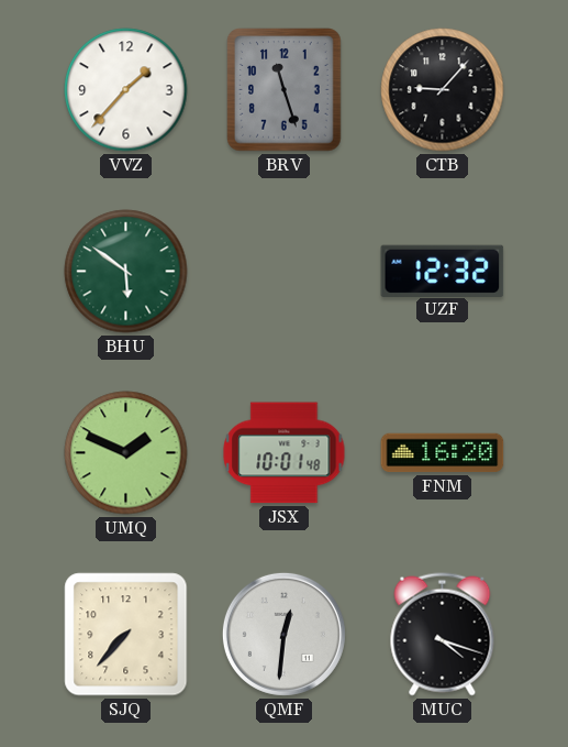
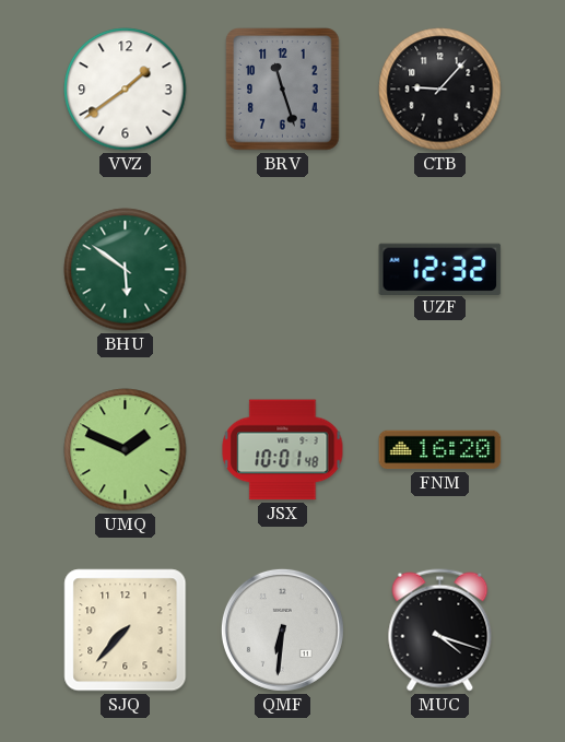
VVZ: 1:37 -> 1:39
QMF: 12:31 -> 6:31
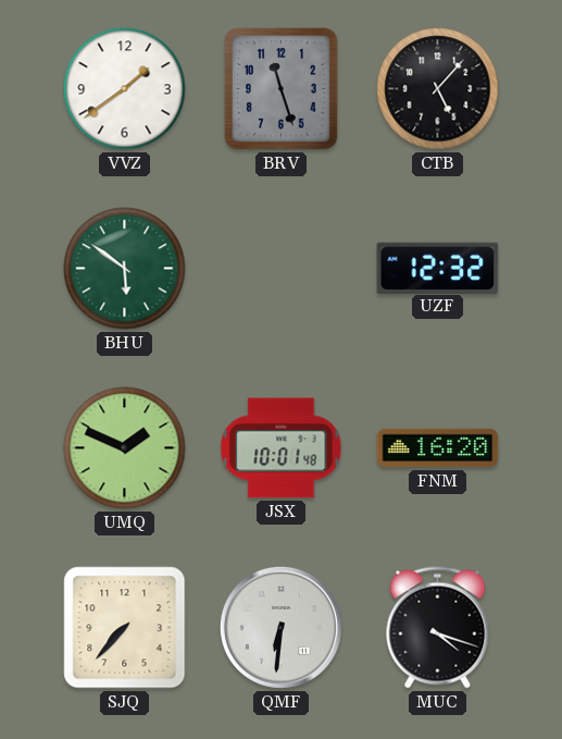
CTB: 9:07 -> 5:07
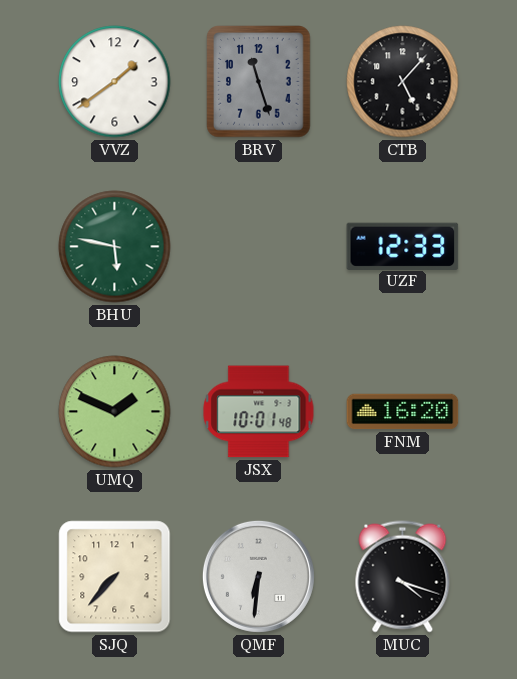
BHU: 5:51 -> 5:47
UZF: 12:32 -> 12:33
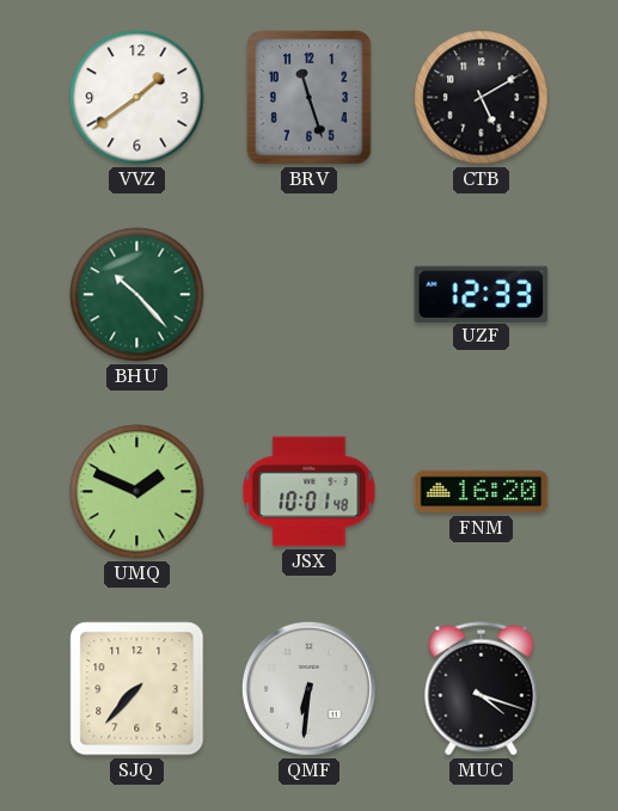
CTB: 5:07 -> 5:10
BHU: 5:47 -> 10:23
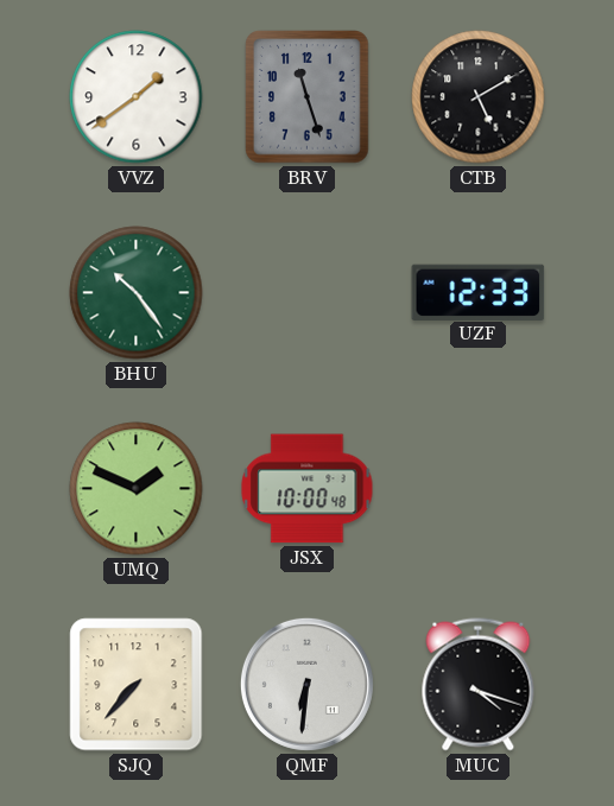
BHU: 10:23 -> 10:24
JSX: 10:01 -> 10:00
FNM: 16:20 -> none
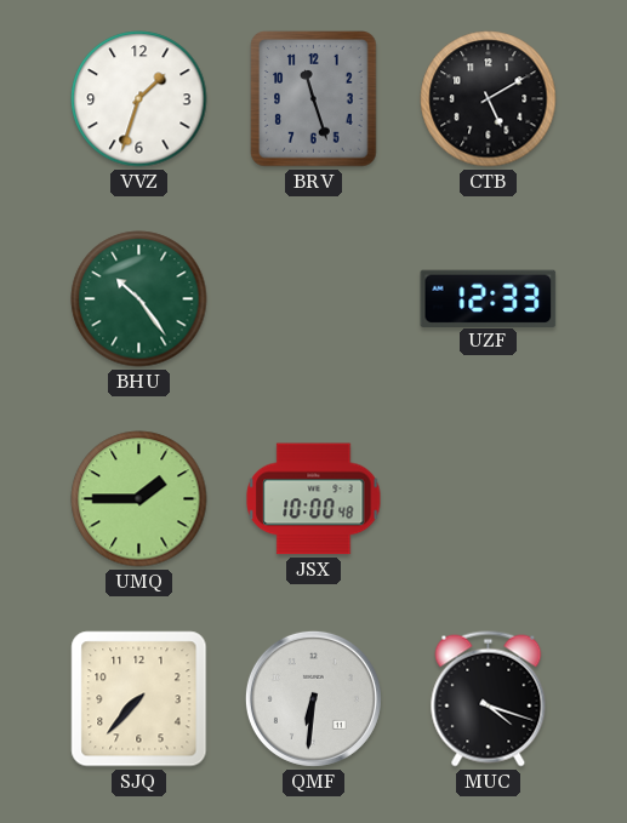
VVZ: 1:39 -> 1:33
UMQ: 1:49 -> 1:45
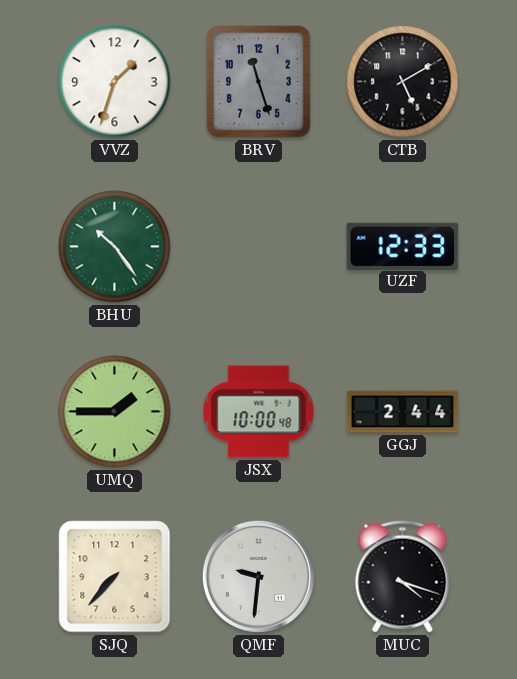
GGJ: none -> 2:44
QMF: 6:31 -> 9:31
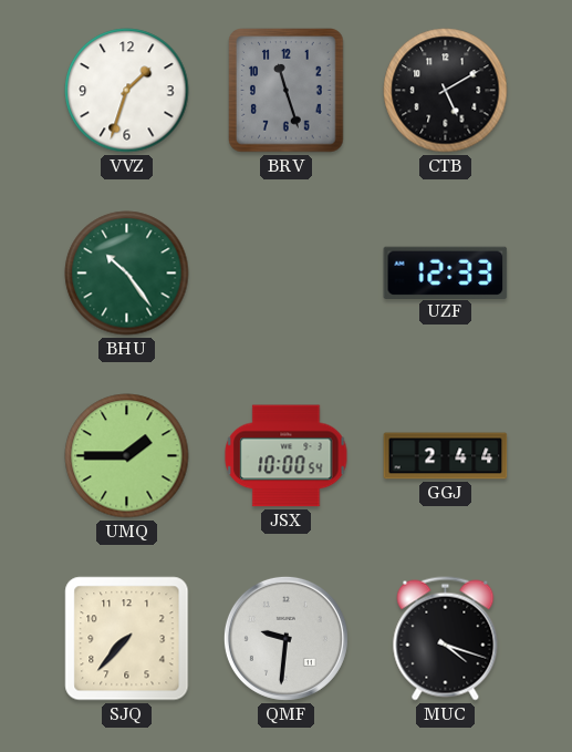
JSX: 10:00:48 -> 10:00:54
